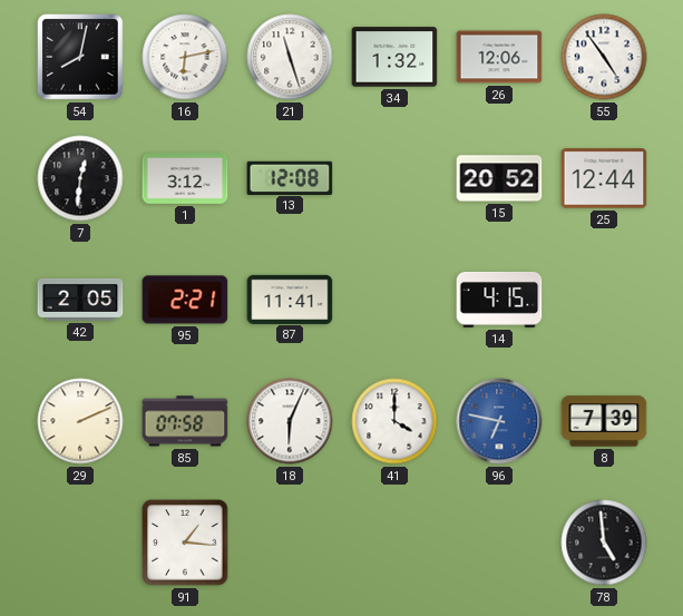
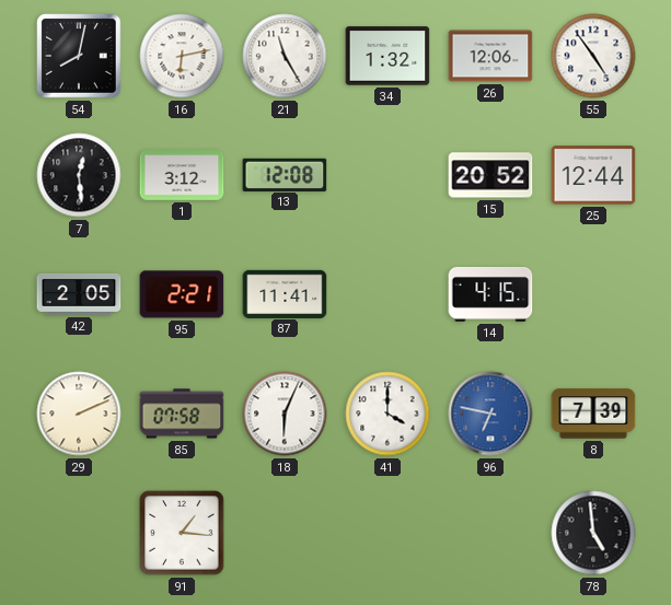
21: 11:27 -> 11:25
7: 12:31 -> 12:29
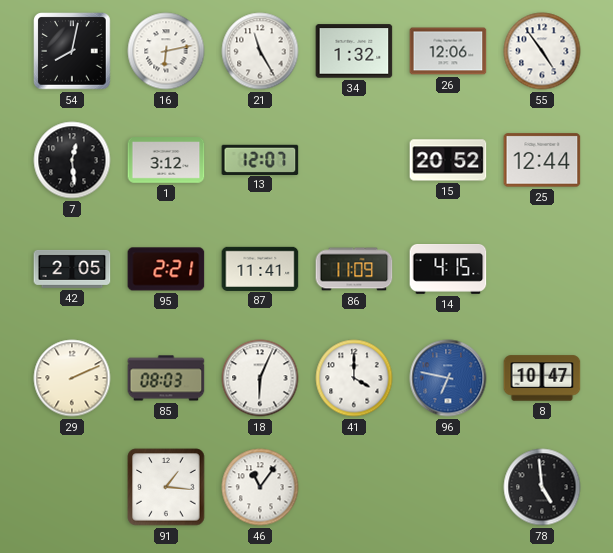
13: 12:08 -> 12:07
86: none -> 11:09
85: 07:58 -> 08:03
8: 7:39 -> 10:47
46: none -> 11:06
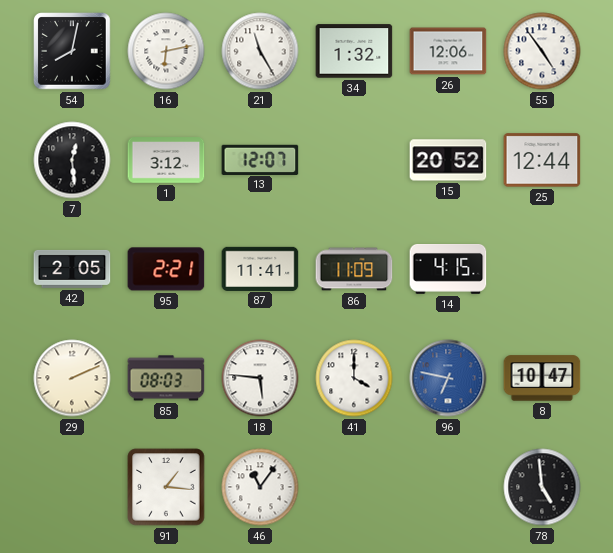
18: 6:04 -> 5:46
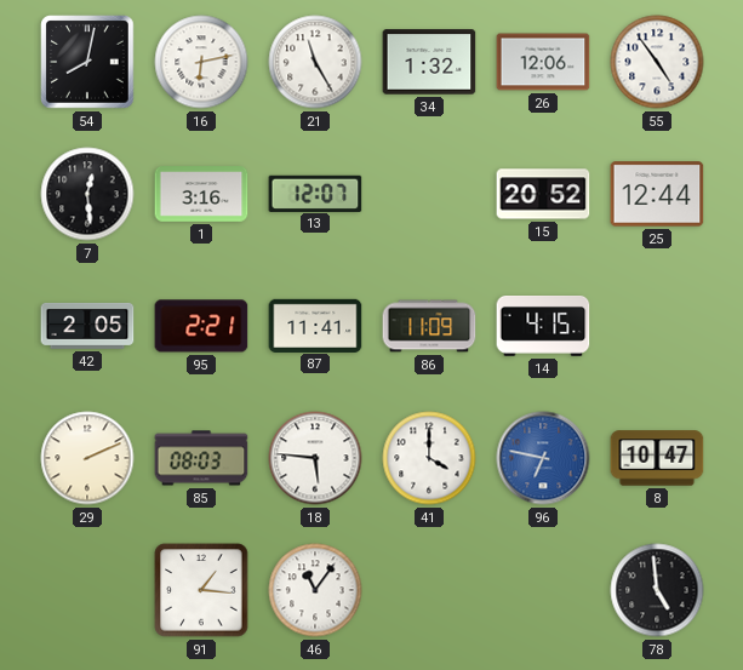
1: 3:12 -> 3:16
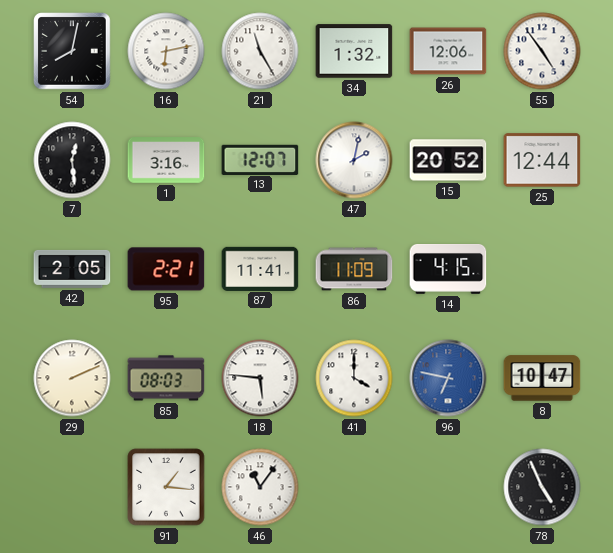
47: none -> 2:02
78: 4:59 -> 4:56
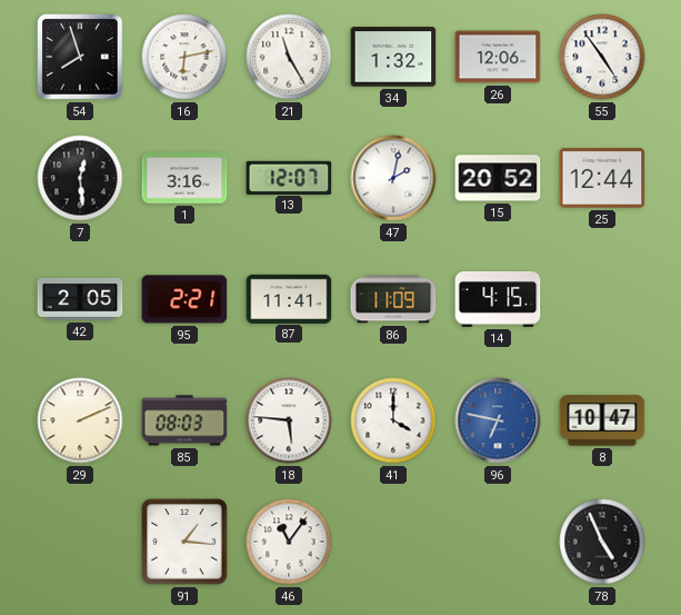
54: 8:02 -> 7:57
